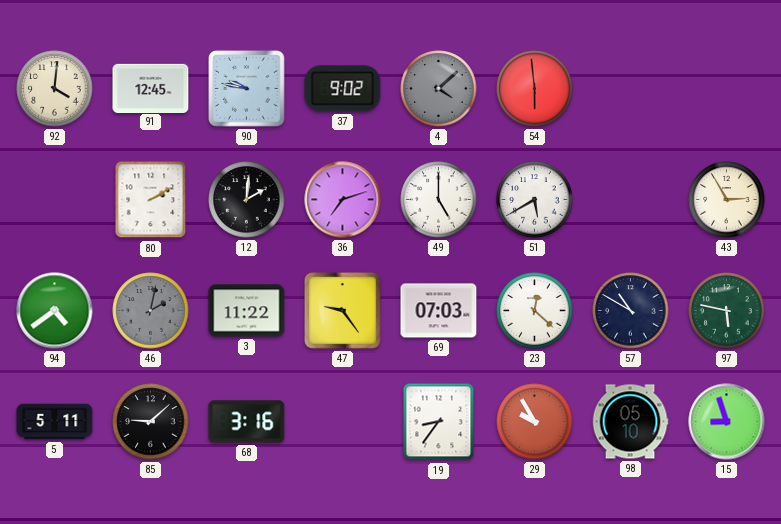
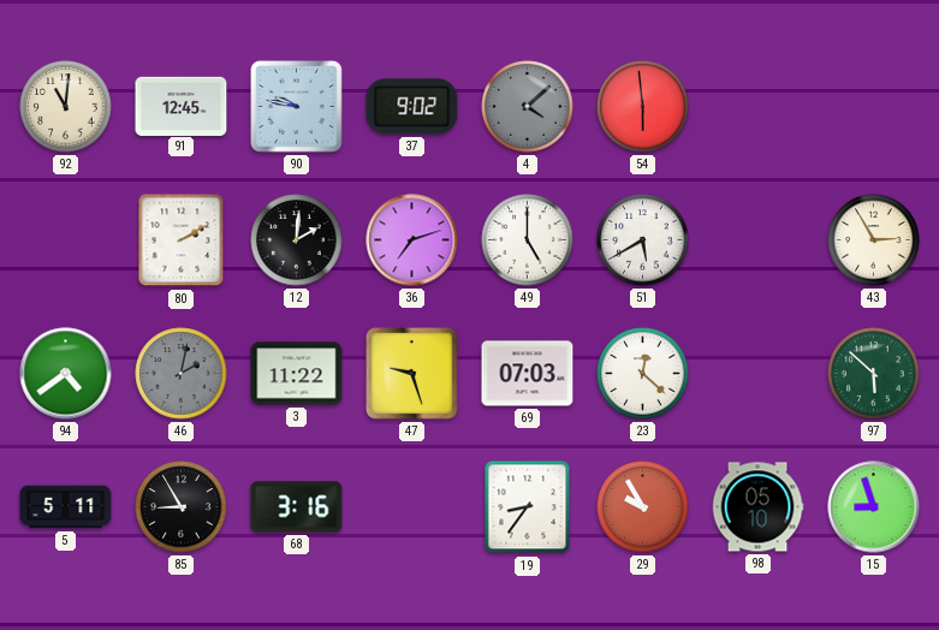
92: 4:01 -> 11:01
47: 9:24 -> 9:27
57: 10:50 -> none
97: 5:47 -> 5:52
85: 9:08 -> 8:55
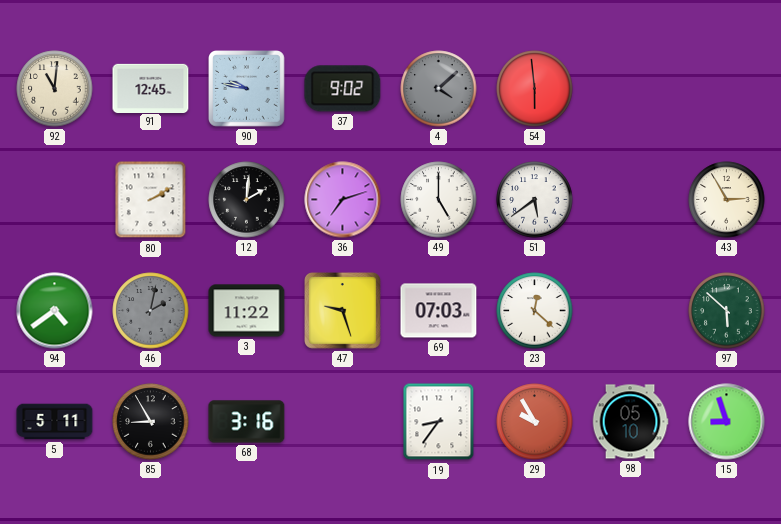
51: 5:40 -> 5:39
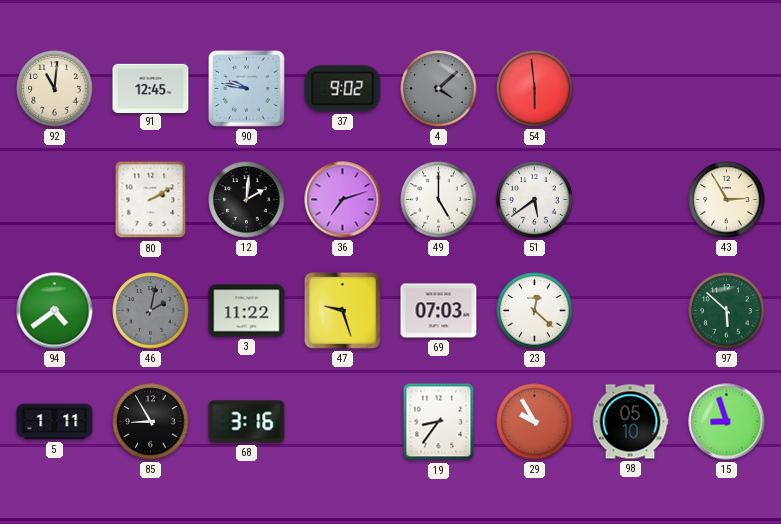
5: 5:11 -> 1:11
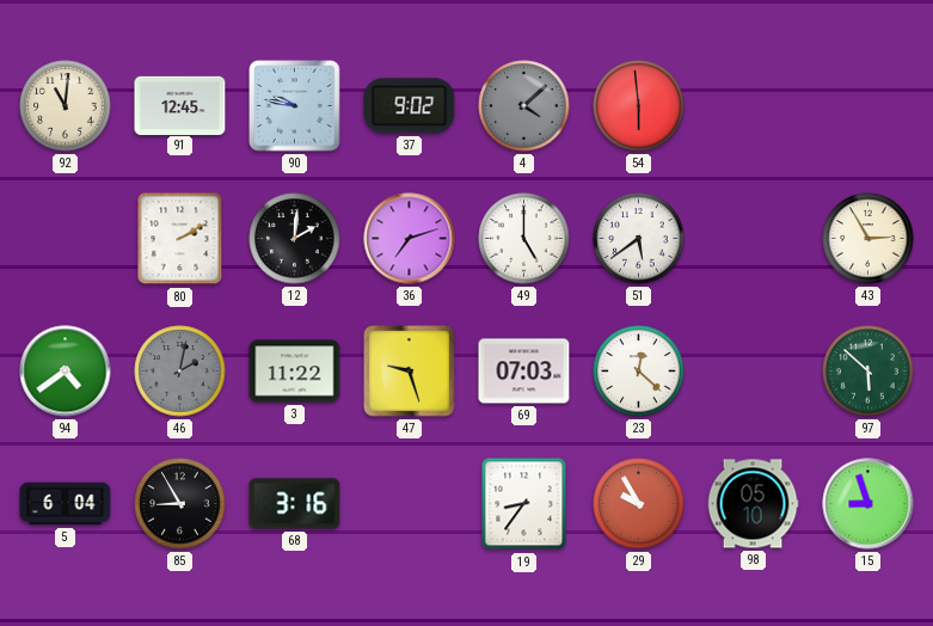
5: 1:11 -> 6:04
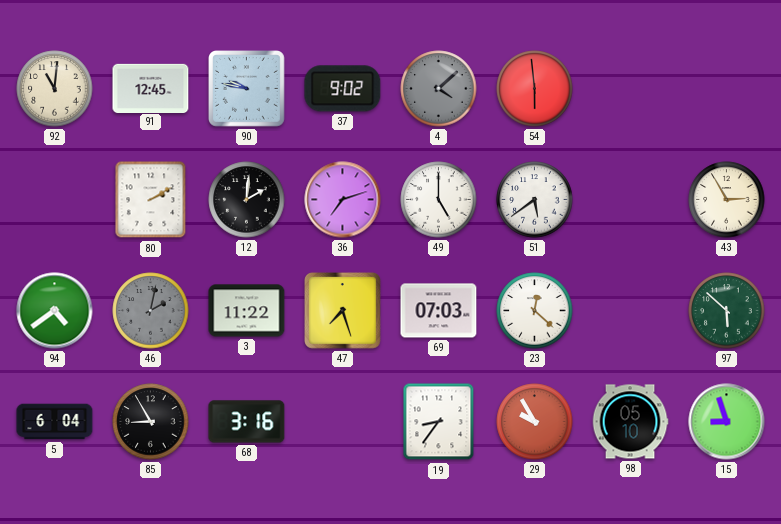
47: 9:27 -> 7:27
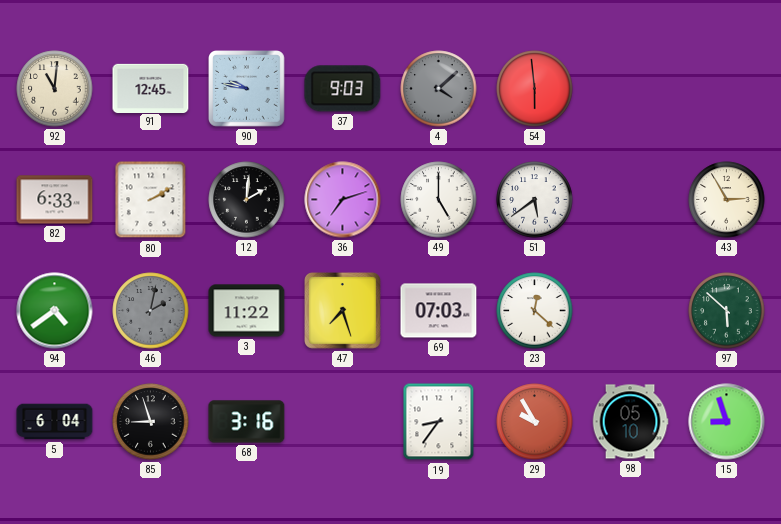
37: 9:02 -> 9:03
82: none -> 6:33
85: 8:55 -> 8:57
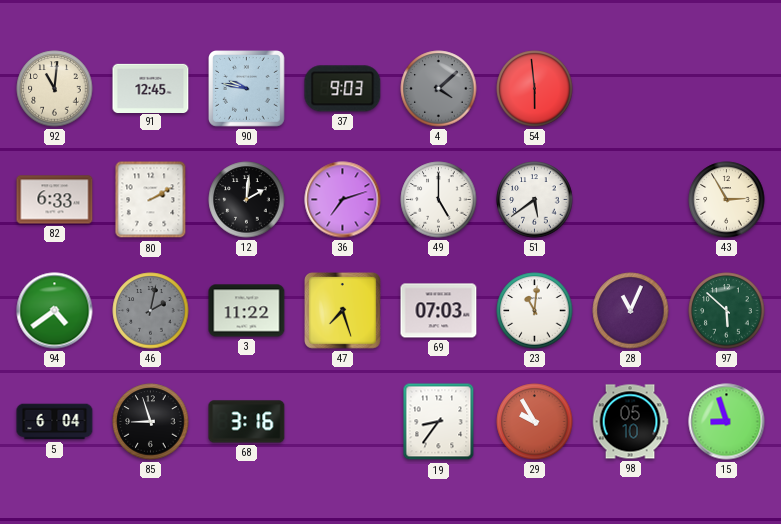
23: 12:22 -> 11:01
28: none -> 11:04
